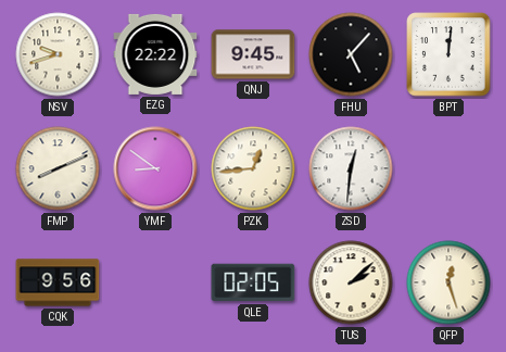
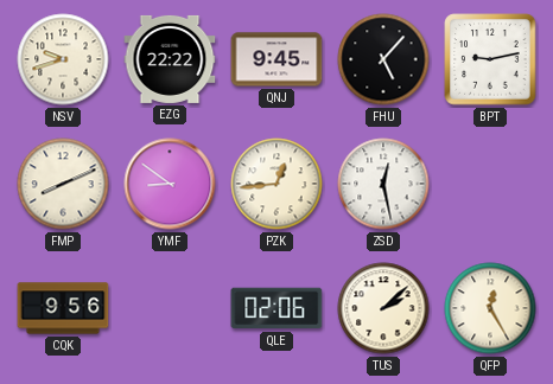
BPT: 12:01 -> 9:13
ZSD: 12:31 -> 12:28
QLE: 02:05 -> 02:06
QFP: 12:27 -> 12:25
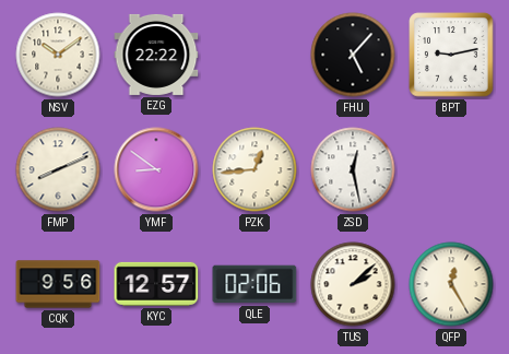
NSV: 9:42 -> 10:09
QNJ: 9:45 -> none
KYC: none -> 12:57
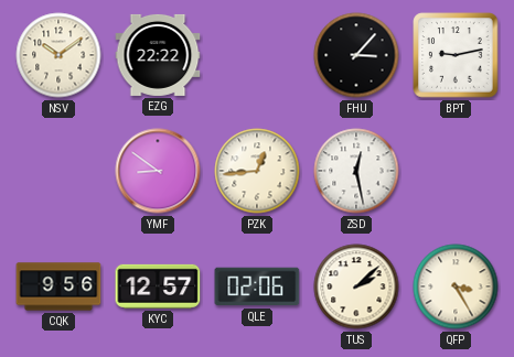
FHU: 5:07 -> 3:07
FMP: 8:11 -> none
QFP: 12:25 -> 3:25
